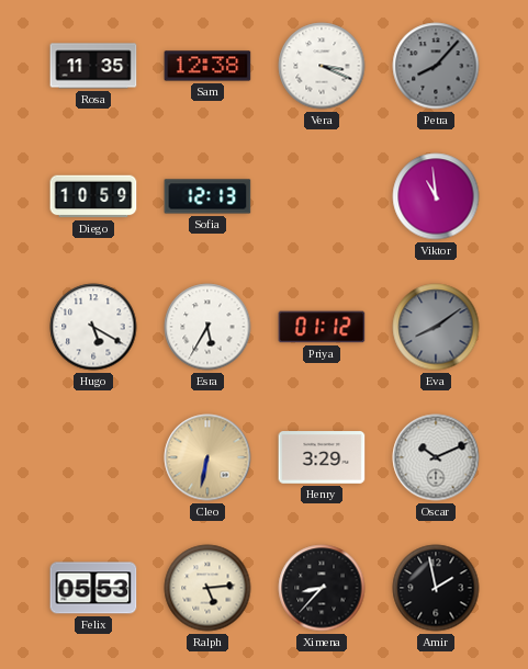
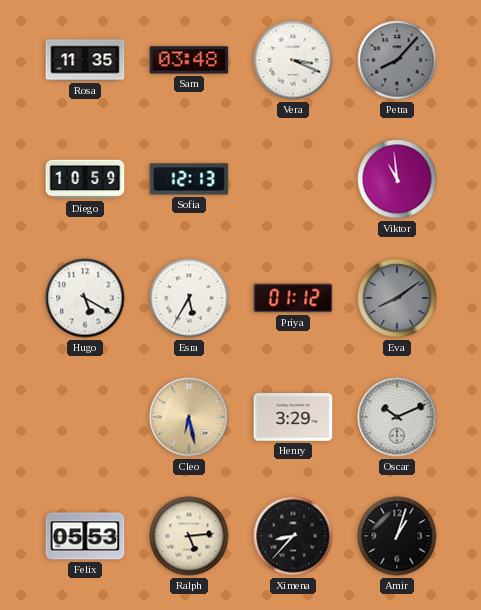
Sam: 12:38 -> 03:48
Cleo: 6:32 -> 6:28
Amir: 1:58 -> 1:03
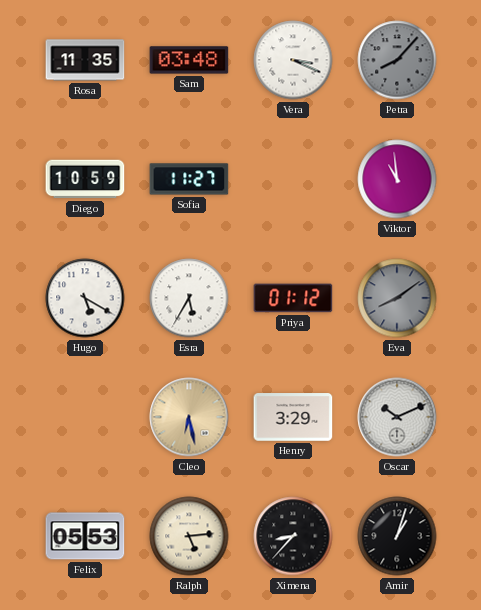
Sofia: 12:13 -> 11:27
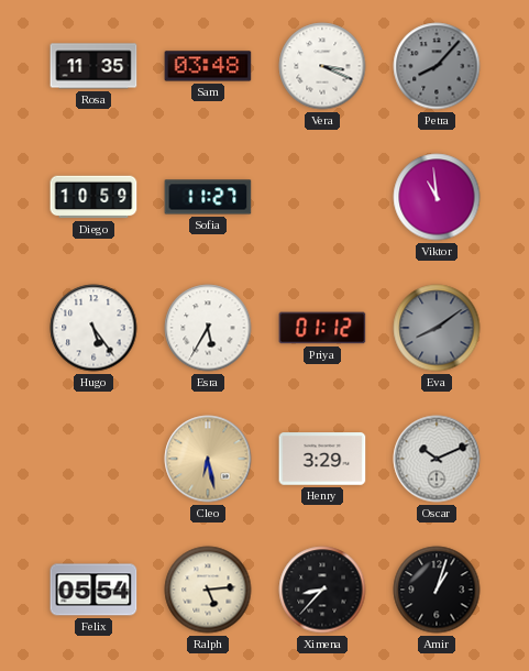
Hugo: 5:20 -> 5:24
Felix: 05:53 -> 05:54
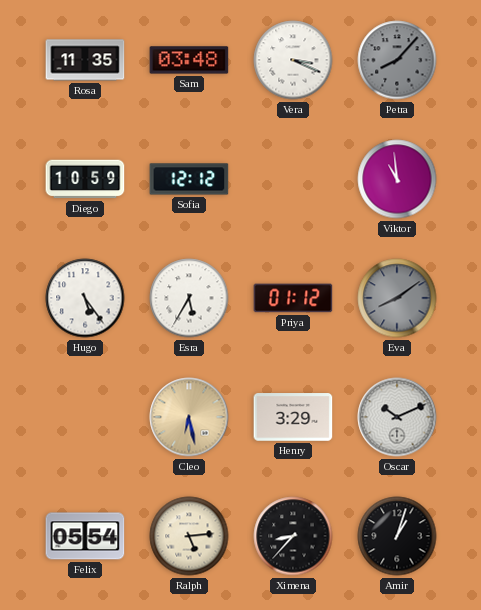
Sofia: 11:27 -> 12:12
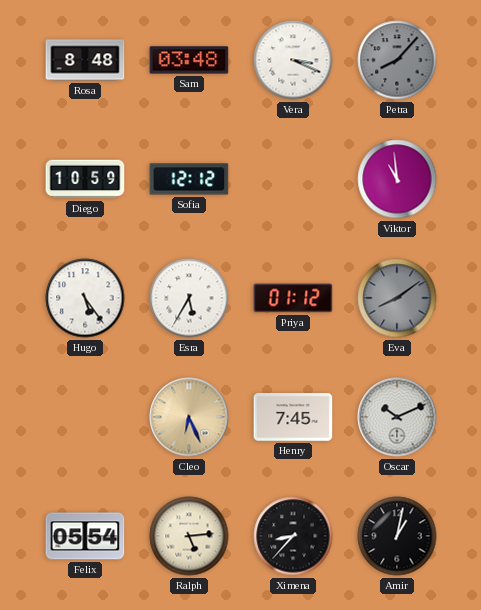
Rosa: 11:35 -> 8:48
Cleo: 6:28 -> 6:26
Henry: 3:29 -> 7:45
Amir: 1:03 -> 1:02
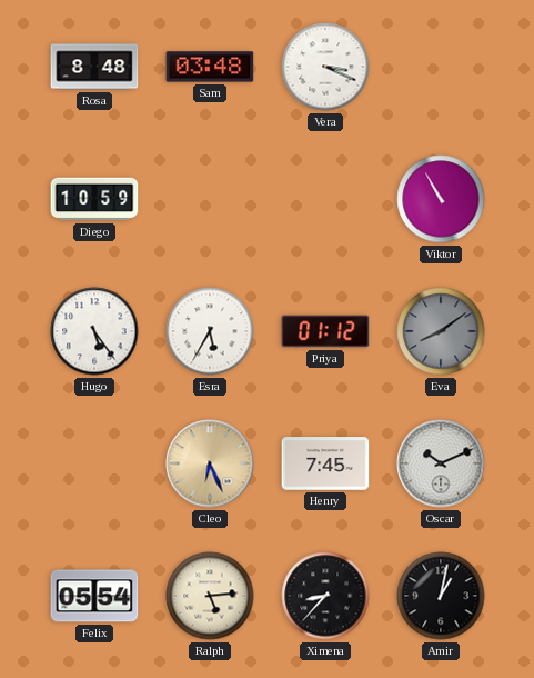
Petra: 8:07 -> none
Sofia: 12:12 -> none
Viktor: 10:59 -> 10:55
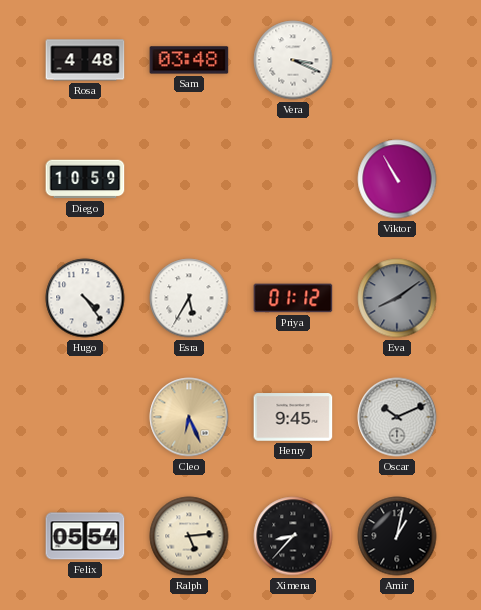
Rosa: 8:48 -> 4:48
Hugo: 5:24 -> 4:24
Henry: 7:45 -> 9:45
